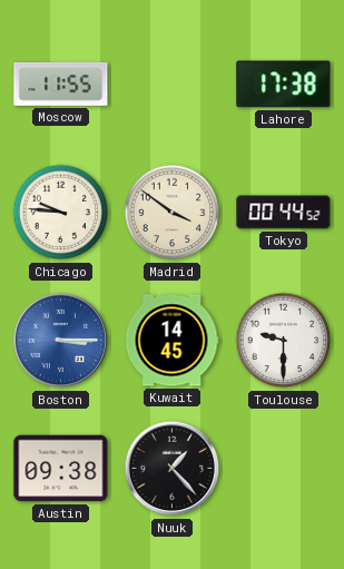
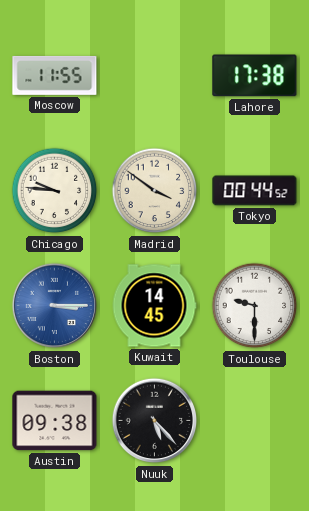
Nuuk: 1:23 -> 5:23
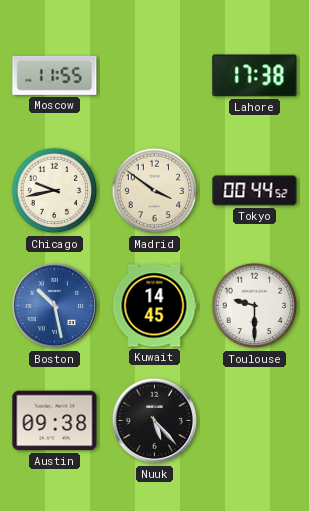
Chicago: 9:46 -> 9:43
Boston: 3:15 -> 10:28
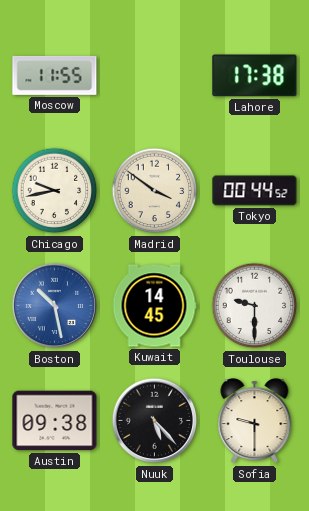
Sofia: none -> 9:30
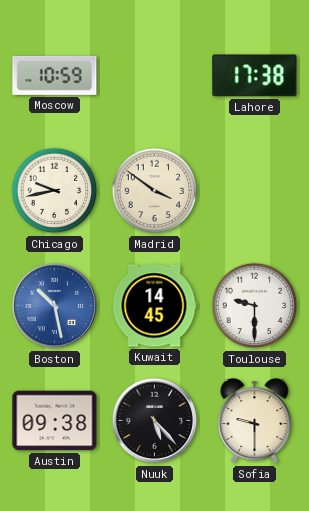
Moscow: 11:55 -> 10:59
Tokyo: 00:44 -> none
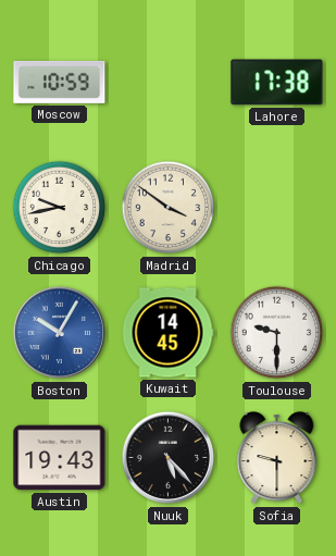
Boston: 10:28 -> 10:05
Austin: 09:38 -> 19:43
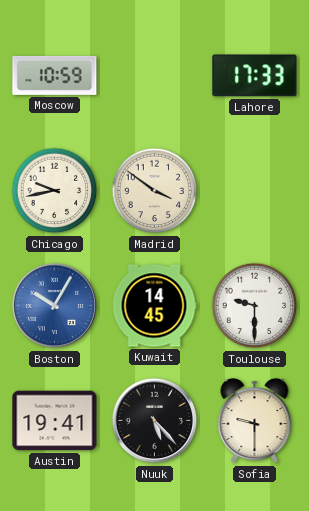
Lahore: 17:38 -> 17:33
Austin: 19:43 -> 19:41
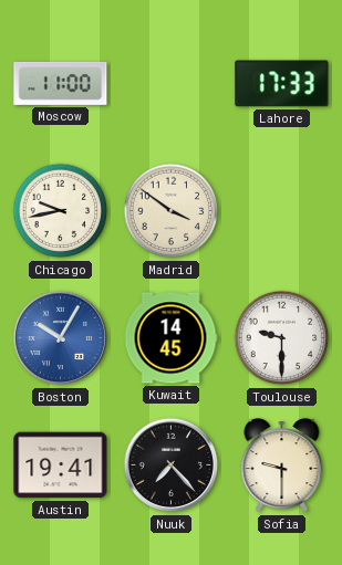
Moscow: 10:59 -> 11:00
Nuuk: 5:23 -> 7:23
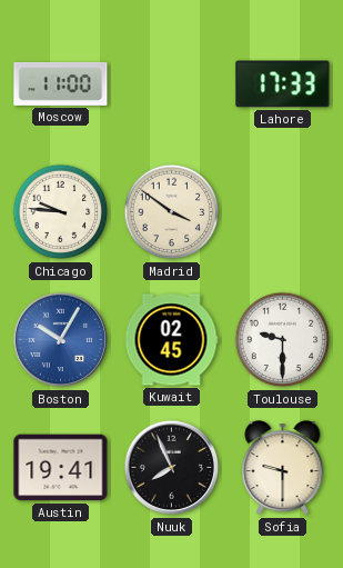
Chicago: 9:43 -> 9:46
Kuwait: 14:45 -> 02:45
Nuuk: 7:23 -> 7:56
